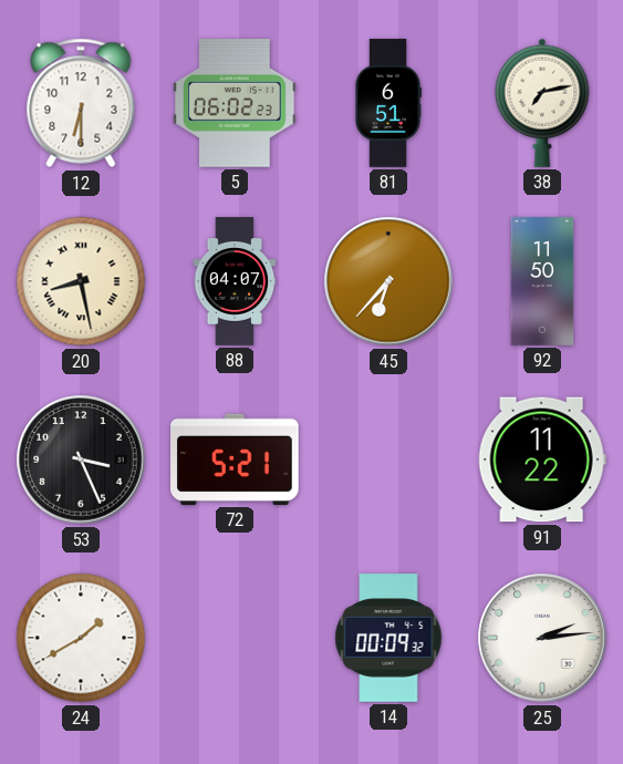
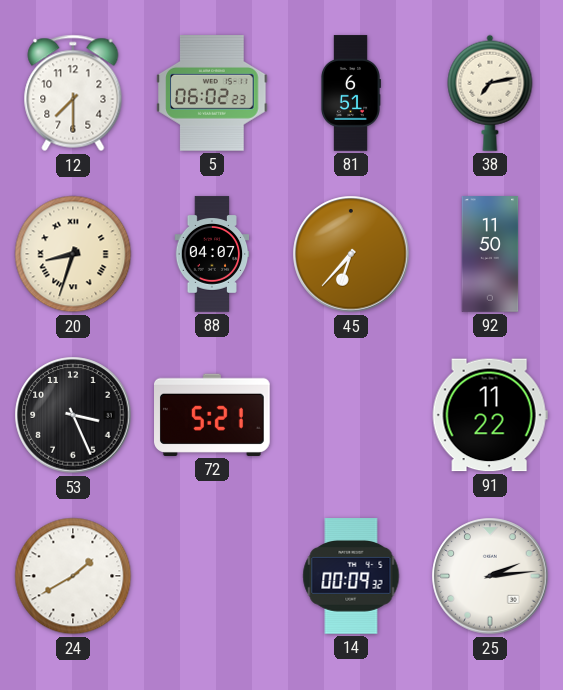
12: 6:30 -> 7:30
20: 8:28 -> 8:33
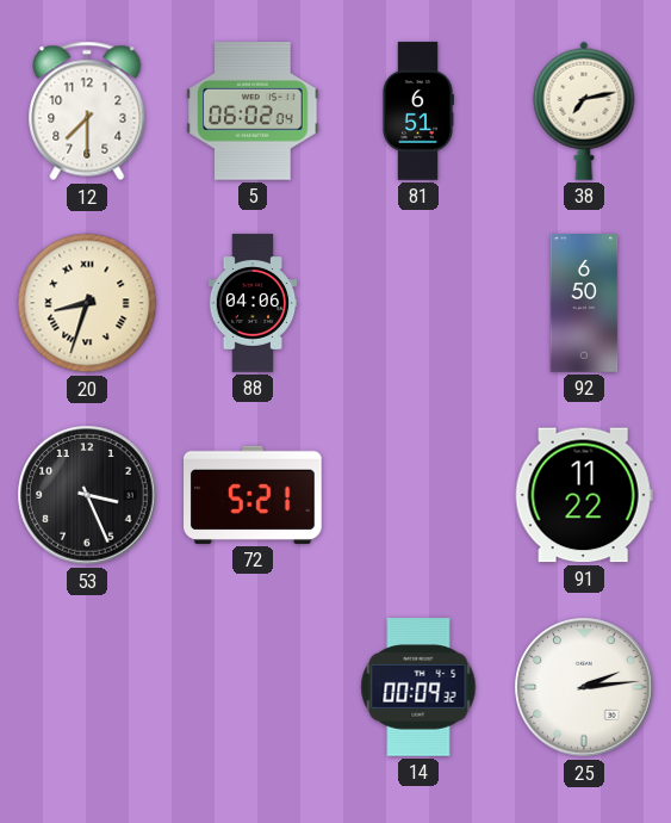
5: 06:02:23 -> 06:02:04
88: 04:07 -> 04:06
45: 6:37 -> none
92: 11:50 -> 6:50
24: 1:40 -> none
